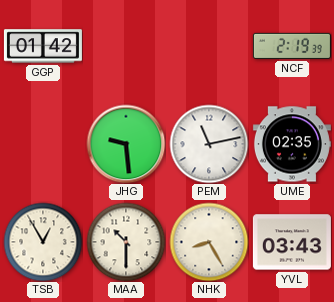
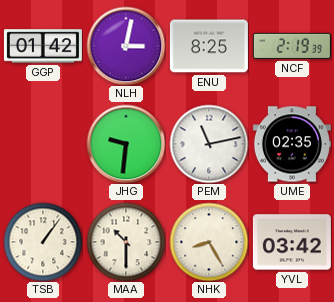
NLH: none -> 3:02
ENU: none -> 8:25
JHG: 9:29 -> 9:31
TSB: 12:55 -> 1:06
YVL: 03:43 -> 03:42
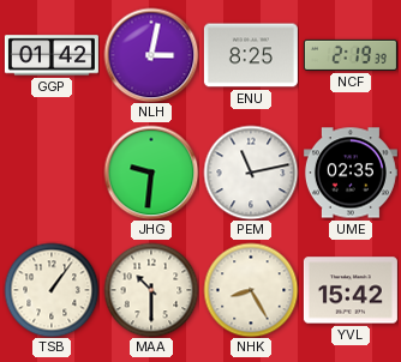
YVL: 03:42 -> 15:42
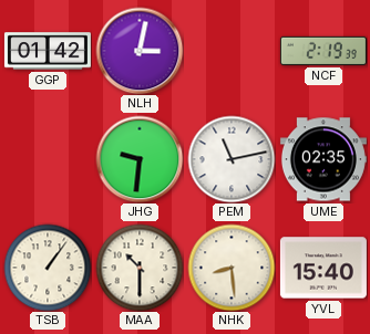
ENU: 8:25 -> none
NHK: 8:25 -> 8:29
YVL: 15:42 -> 15:40
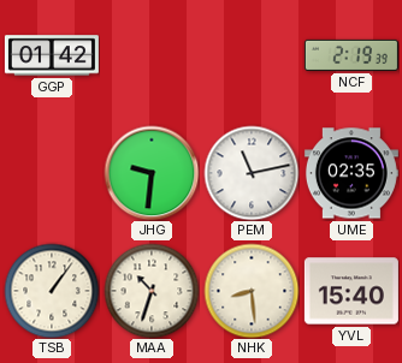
NLH: 3:02 -> none
MAA: 10:30 -> 10:33
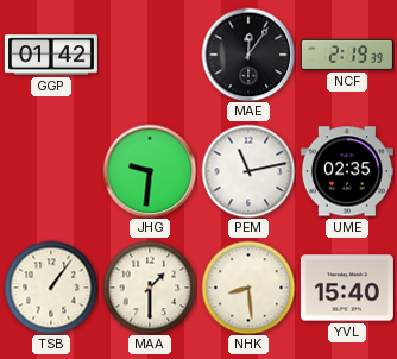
MAE: none -> 12:06
MAA: 10:33 -> 1:30
